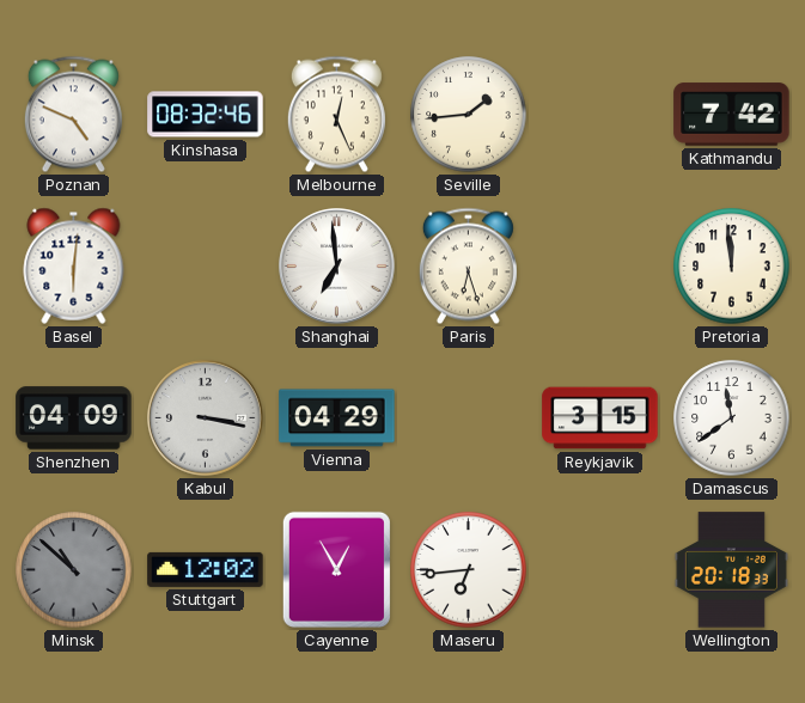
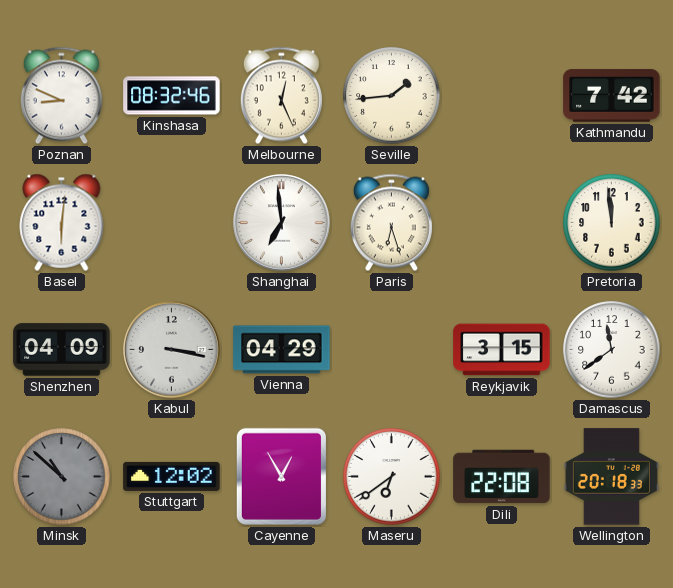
Poznan: 4:49 -> 8:49
Maseru: 6:44 -> 6:39
Dili: none -> 22:08
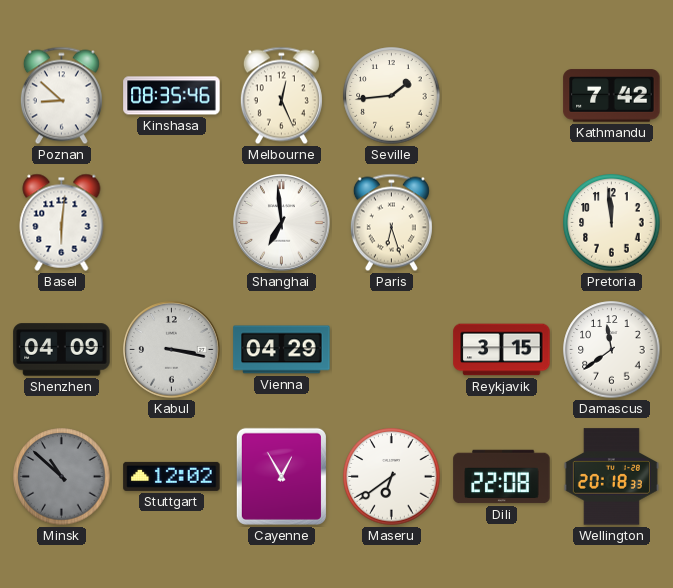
Poznan: 8:49 -> 8:52
Kinshasa: 08:32 -> 08:35
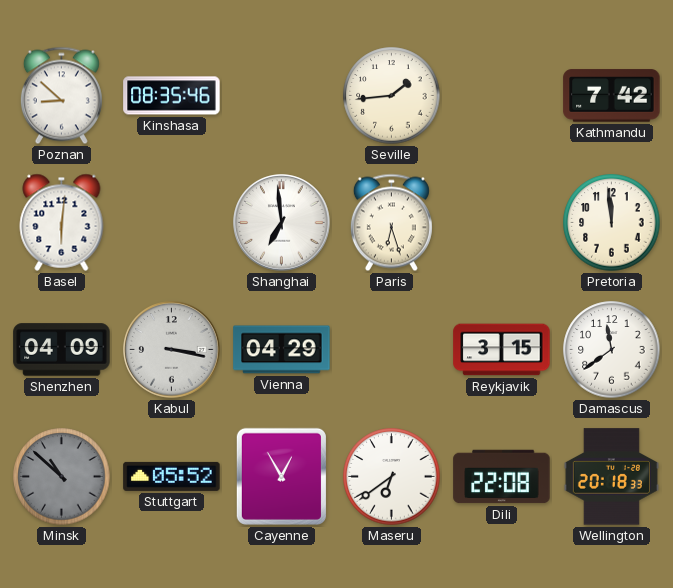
Melbourne: 12:26 -> none
Stuttgart: 12:02 -> 05:52
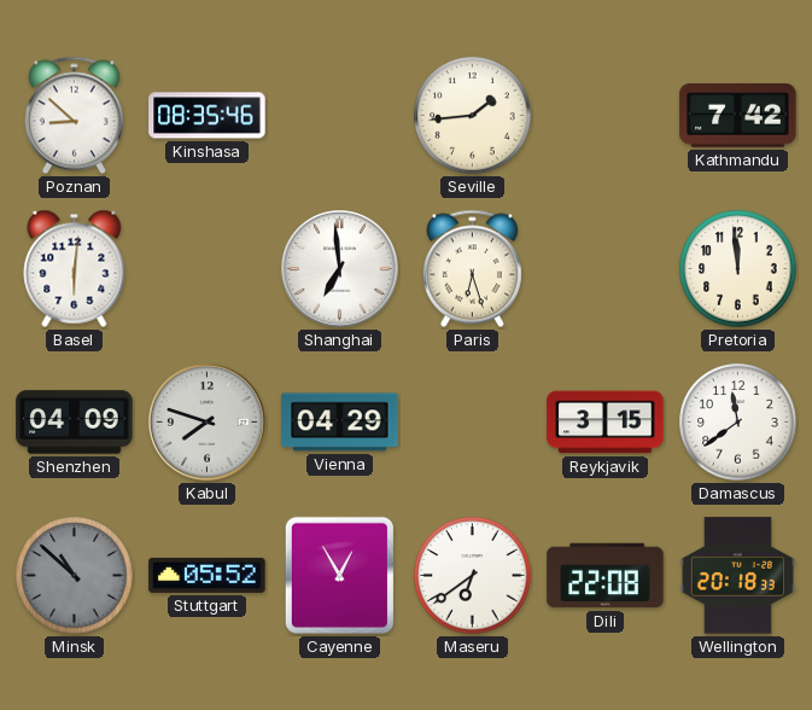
Kabul: 3:17 -> 7:48
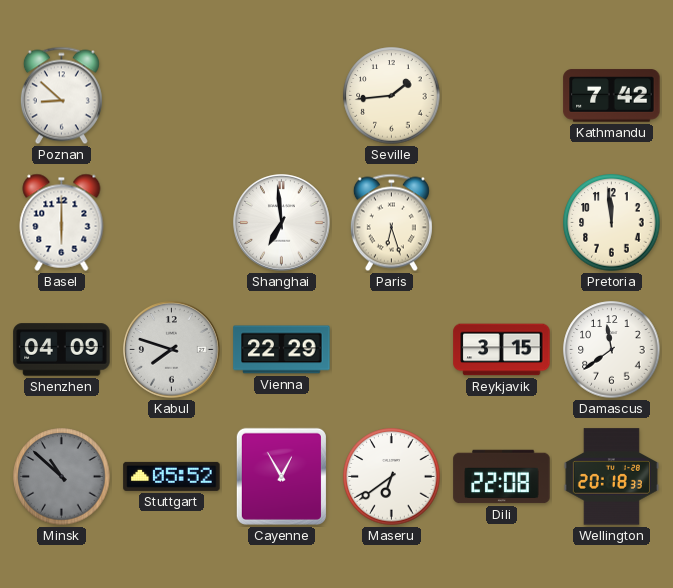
Kinshasa: 08:35 -> none
Basel: 6:01 -> 6:00
Vienna: 04:29 -> 22:29
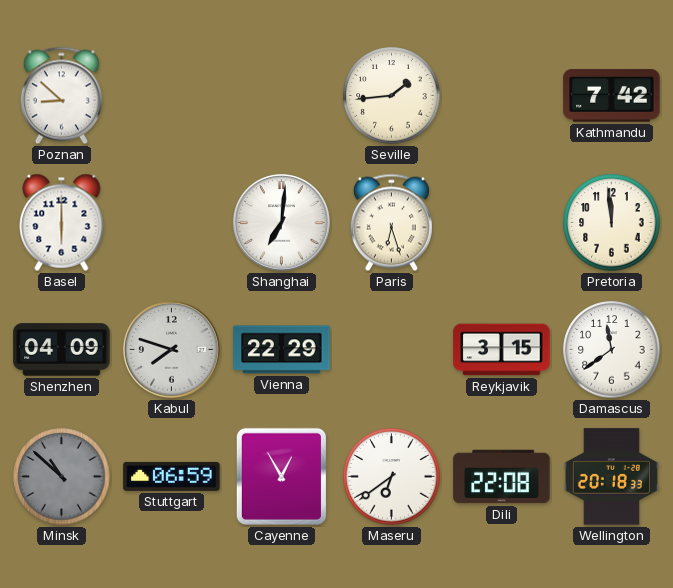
Shanghai: 6:59 -> 7:01
Stuttgart: 05:52 -> 06:59
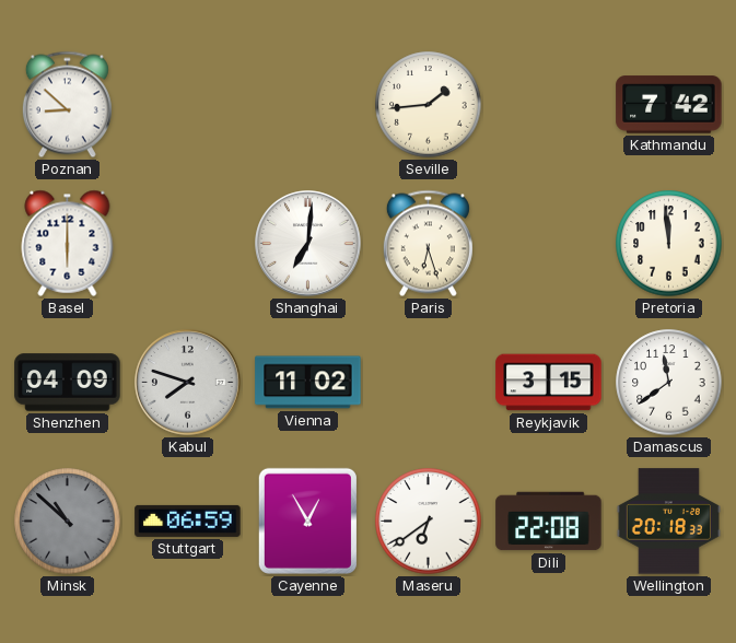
Vienna: 22:29 -> 11:02
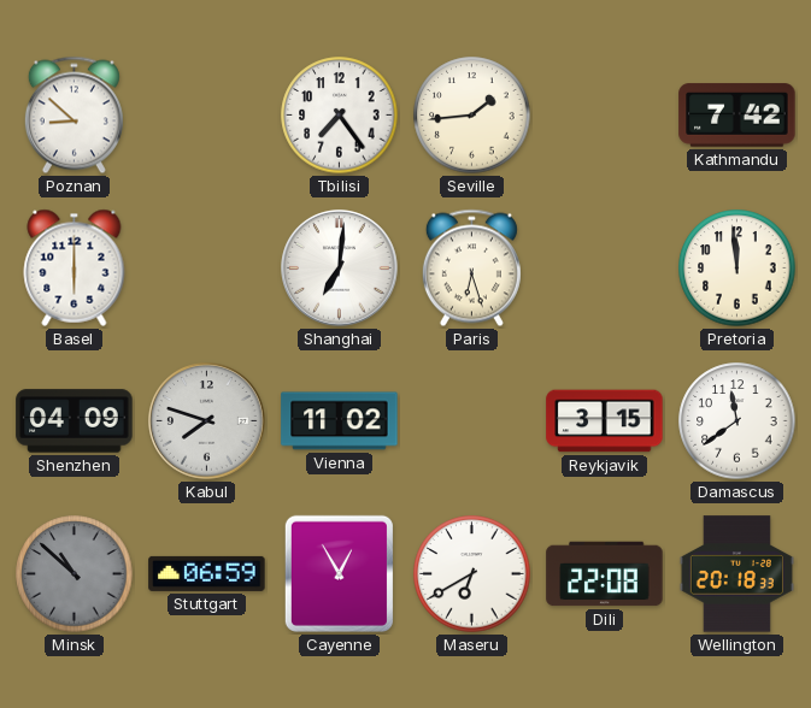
Tbilisi: none -> 7:24
Maseru: 6:39 -> 6:40
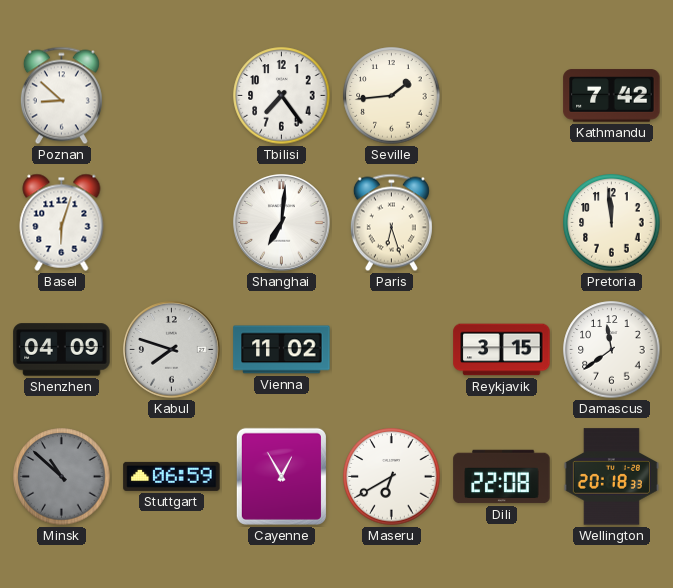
Basel: 6:00 -> 6:03
